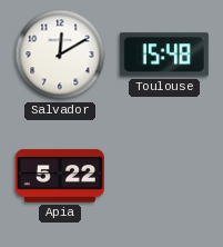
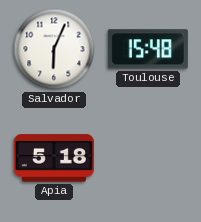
Salvador: 12:10 -> 6:04
Apia: 5:22 -> 5:18
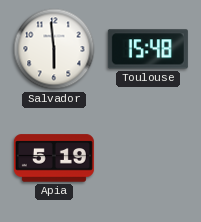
Salvador: 6:04 -> 5:59
Apia: 5:18 -> 5:19
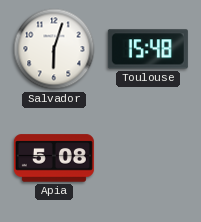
Salvador: 5:59 -> 6:03
Apia: 5:19 -> 5:08
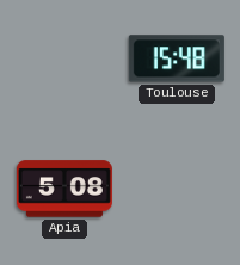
Salvador: 6:03 -> none
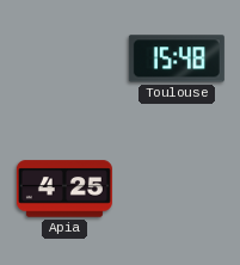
Apia: 5:08 -> 4:25
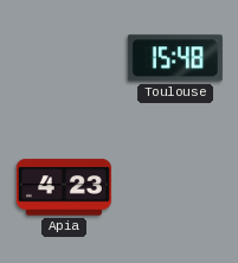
Apia: 4:25 -> 4:23
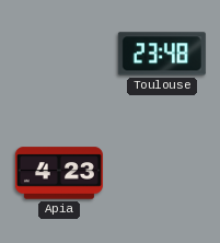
Toulouse: 15:48 -> 23:48
